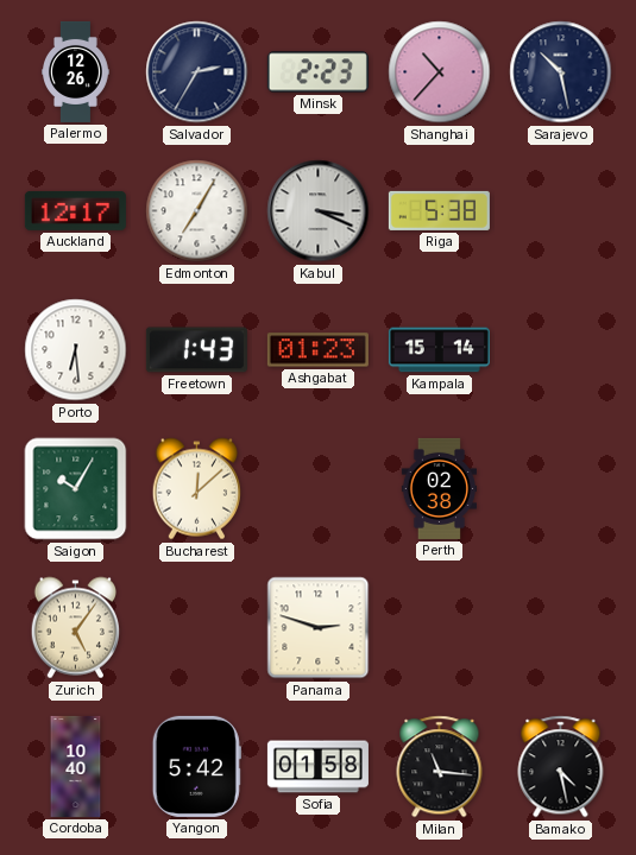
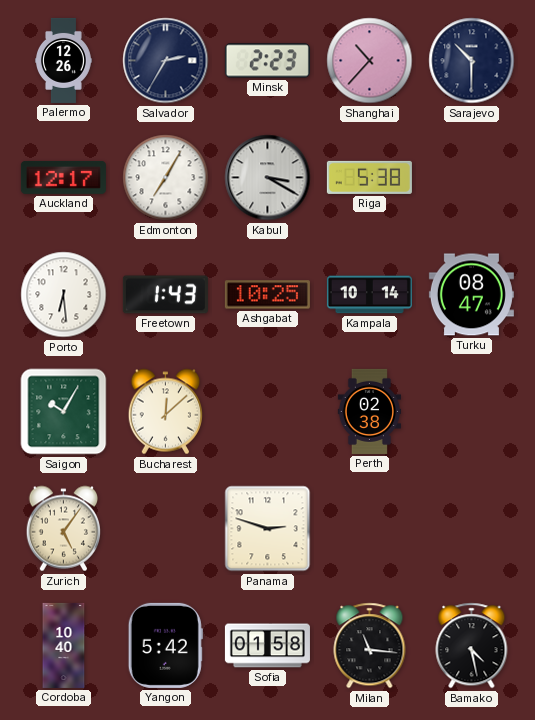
Sarajevo: 10:28 -> 10:30
Kabul: 3:19 -> 3:20
Ashgabat: 01:23 -> 10:25
Kampala: 15:14 -> 10:14
Turku: none -> 08:47
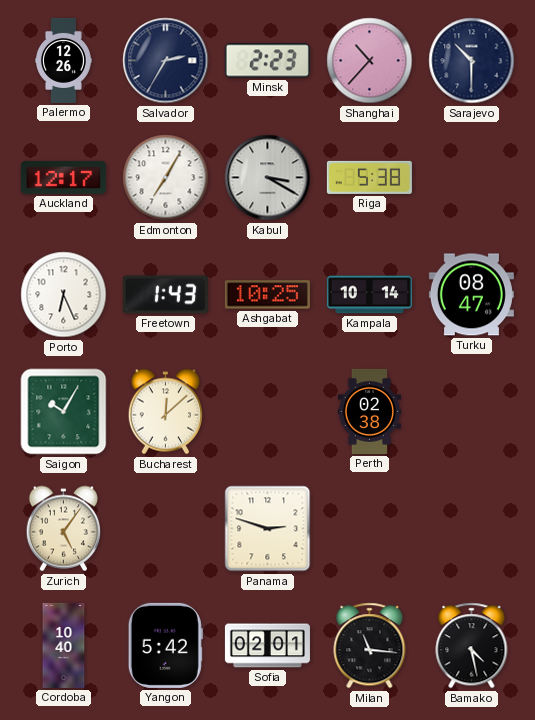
Porto: 6:29 -> 6:26
Sofia: 01:58 -> 02:01
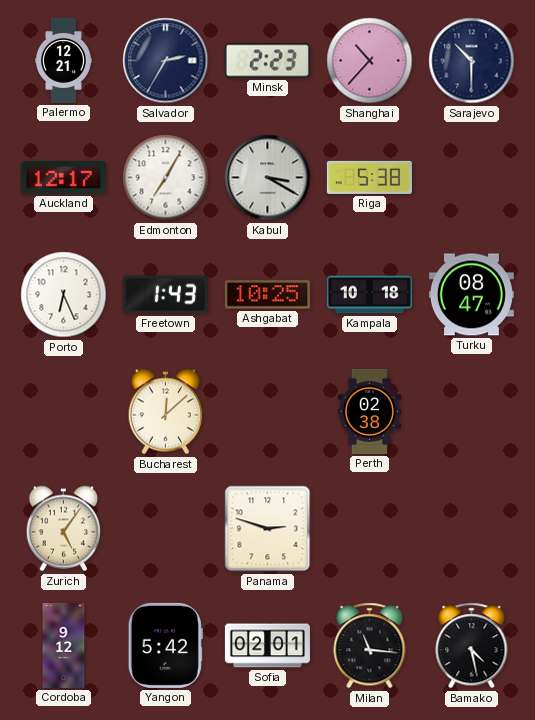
Palermo: 12:26 -> 12:21
Kampala: 10:14 -> 10:18
Saigon: 10:05 -> none
Cordoba: 10:40 -> 9:12
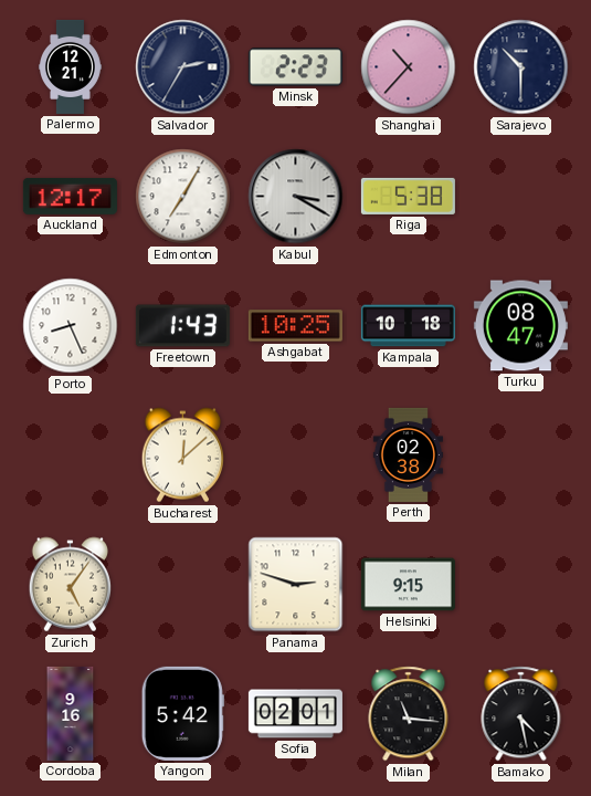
Porto: 6:26 -> 8:26
Helsinki: none -> 9:15
Cordoba: 9:12 -> 9:16
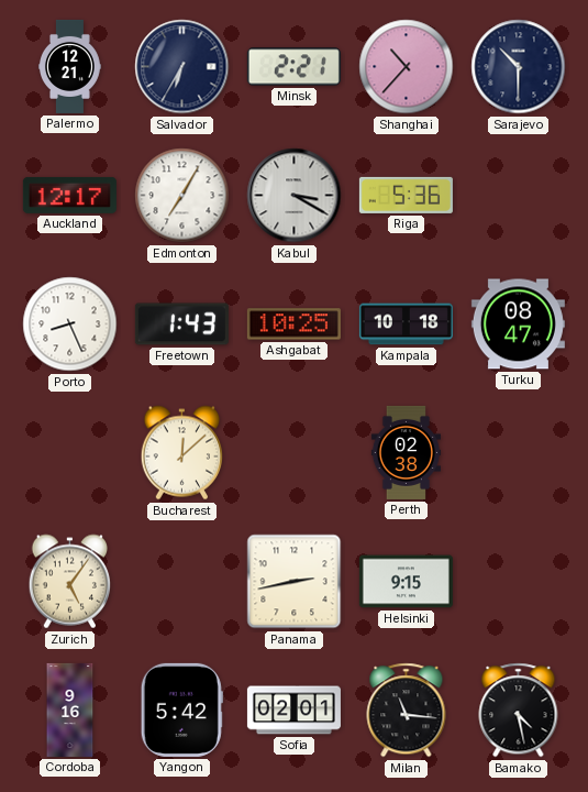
Salvador: 2:35 -> 6:35
Minsk: 2:23 -> 2:21
Riga: 5:38 -> 5:36
Panama: 2:48 -> 2:43
